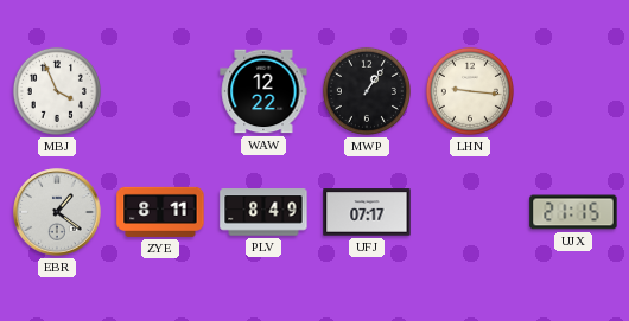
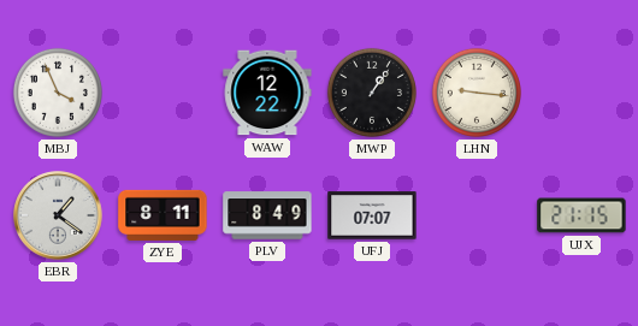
UFJ: 07:17 -> 07:07
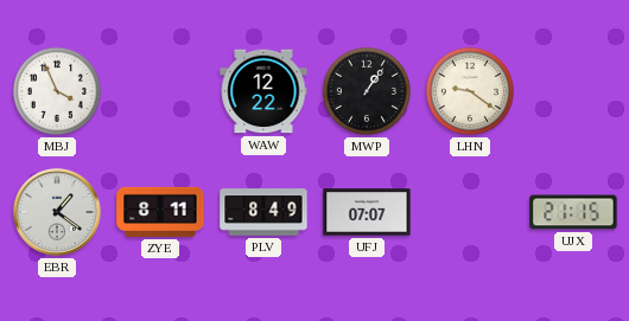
LHN: 9:16 -> 9:21
